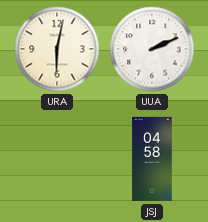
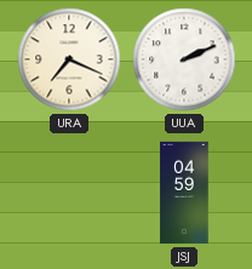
URA: 6:02 -> 7:19
JSJ: 04:58 -> 04:59
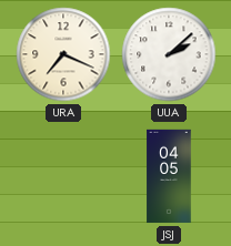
UUA: 2:11 -> 2:08
JSJ: 04:59 -> 04:05
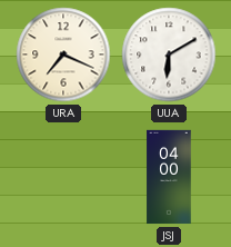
UUA: 2:08 -> 6:10
JSJ: 04:05 -> 04:00
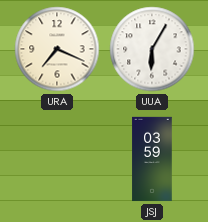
UUA: 6:10 -> 6:05
JSJ: 04:00 -> 03:59
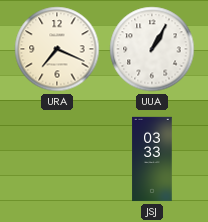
UUA: 6:05 -> 1:05
JSJ: 03:59 -> 03:33
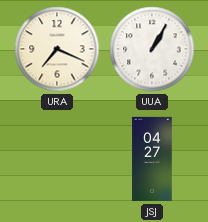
JSJ: 03:33 -> 04:27
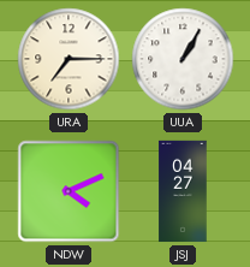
URA: 7:19 -> 7:15
NDW: none -> 4:11
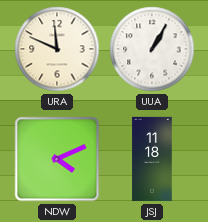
URA: 7:15 -> 11:49
JSJ: 04:27 -> 11:18
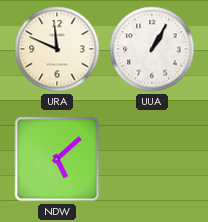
NDW: 4:11 -> 5:08
JSJ: 11:18 -> none
